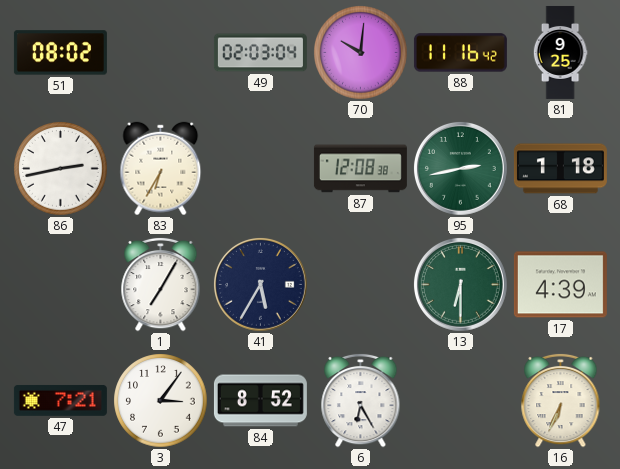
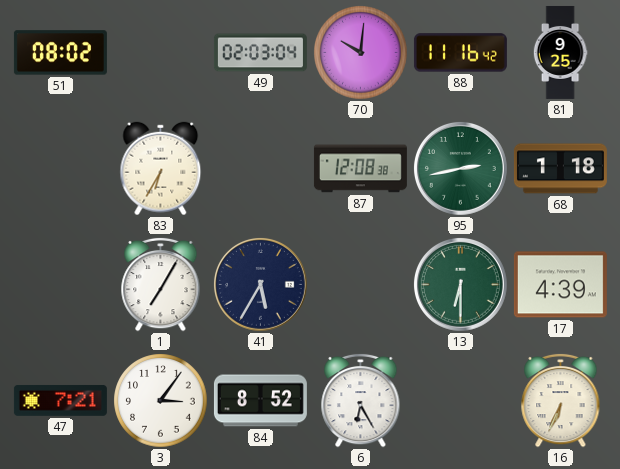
86: 2:43 -> none
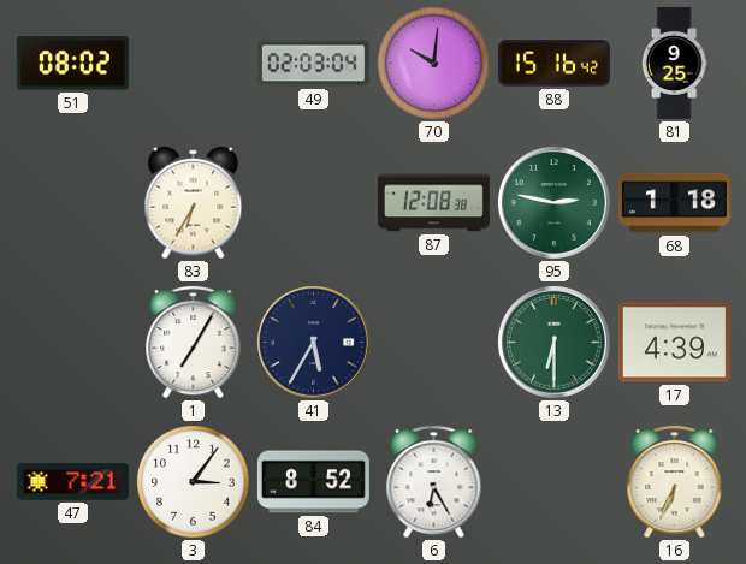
88: 11:16 -> 15:16
95: 2:43 -> 2:47
